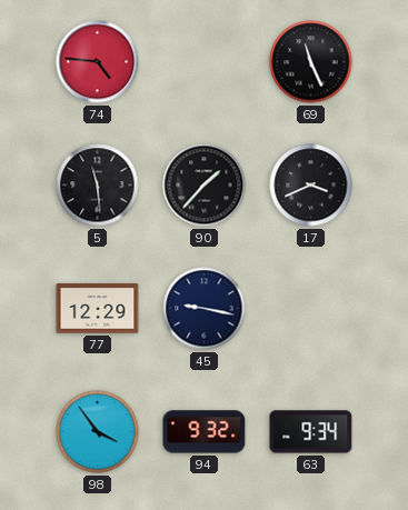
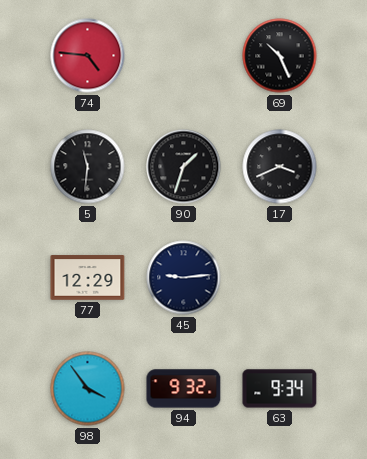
69: 11:26 -> 10:26
5: 11:29 -> 11:31
90: 1:37 -> 1:33
45: 9:17 -> 9:14
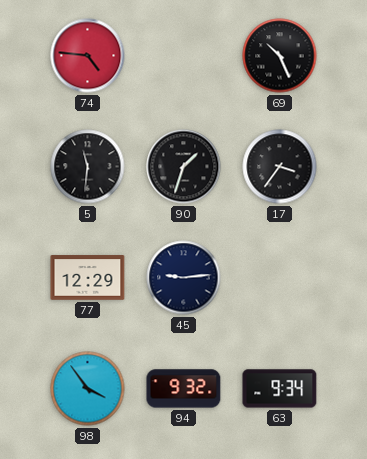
17: 3:41 -> 3:36
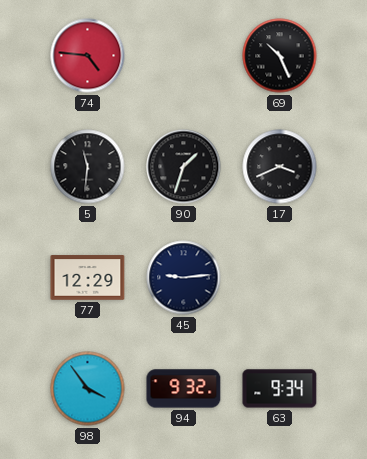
17: 3:36 -> 3:41
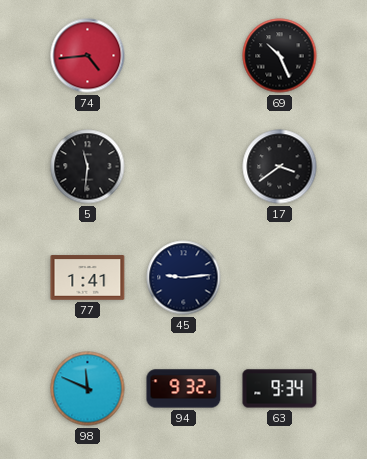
74: 4:46 -> 4:44
90: 1:33 -> none
17: 3:41 -> 3:39
77: 12:29 -> 1:41
98: 3:54 -> 11:49
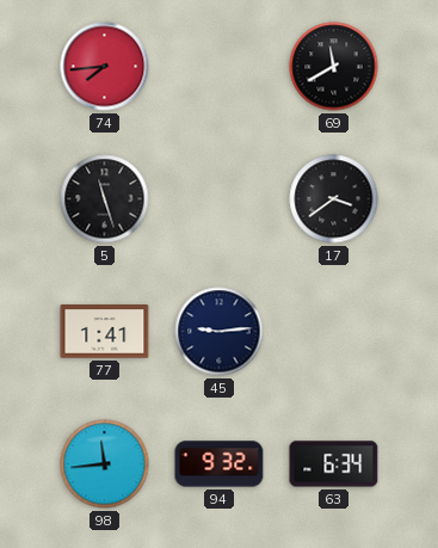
74: 4:44 -> 7:44
69: 10:26 -> 11:40
5: 11:31 -> 11:27
98: 11:49 -> 11:44
63: 9:34 -> 6:34
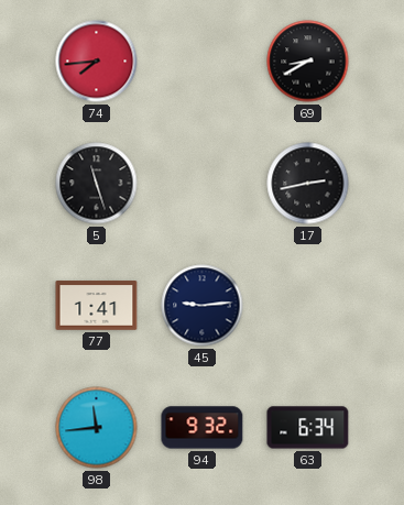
69: 11:40 -> 8:40
17: 3:39 -> 2:43
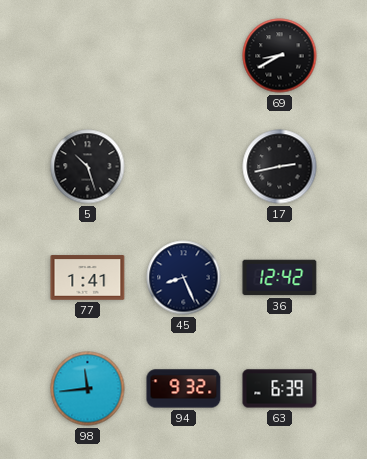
74: 7:44 -> none
5: 11:27 -> 10:27
45: 9:14 -> 8:26
36: none -> 12:42
63: 6:34 -> 6:39
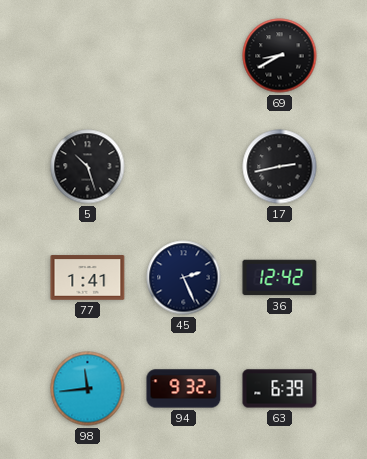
45: 8:26 -> 2:26
